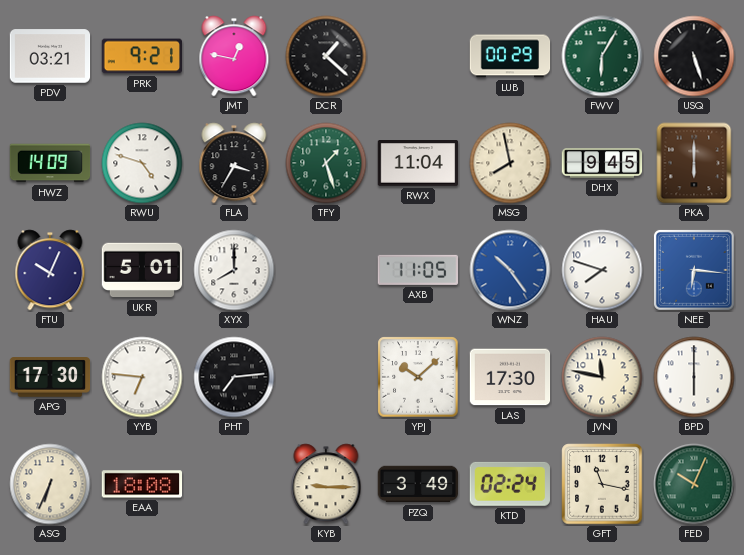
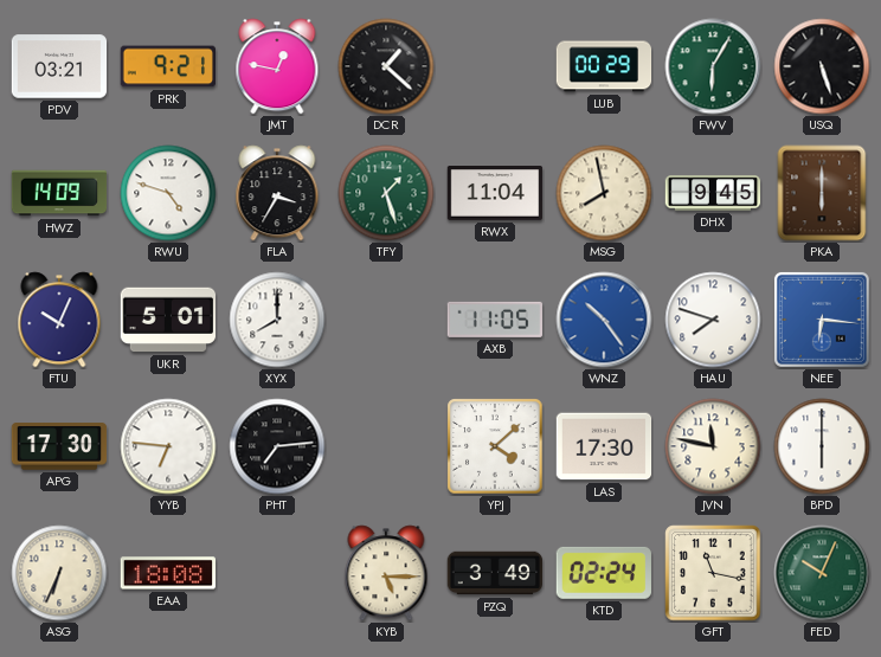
YPJ: 10:08 -> 4:08
KYB: 9:15 -> 5:15
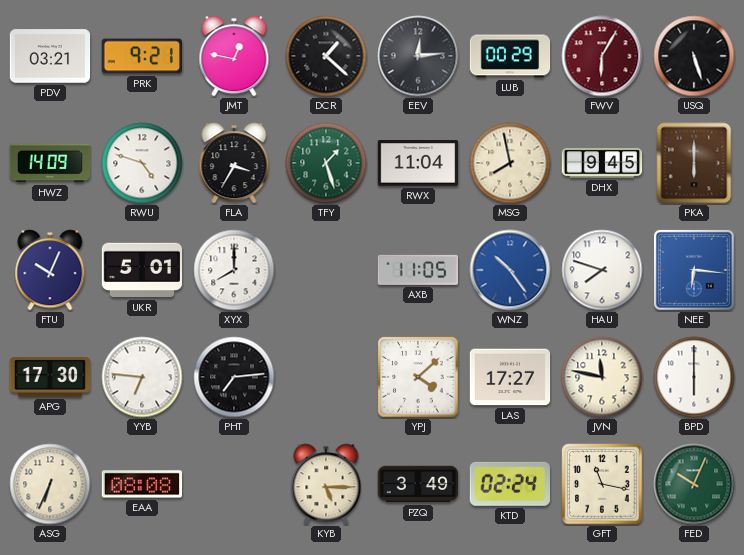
EEV: none -> 12:14
FWV dial: green -> burgundy
LAS: 17:30 -> 17:27
EAA: 18:08 -> 08:08
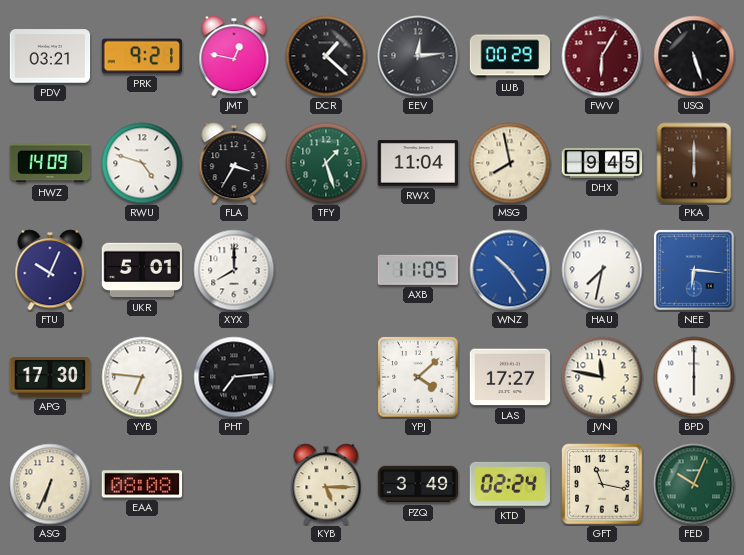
HAU: 7:48 -> 7:32
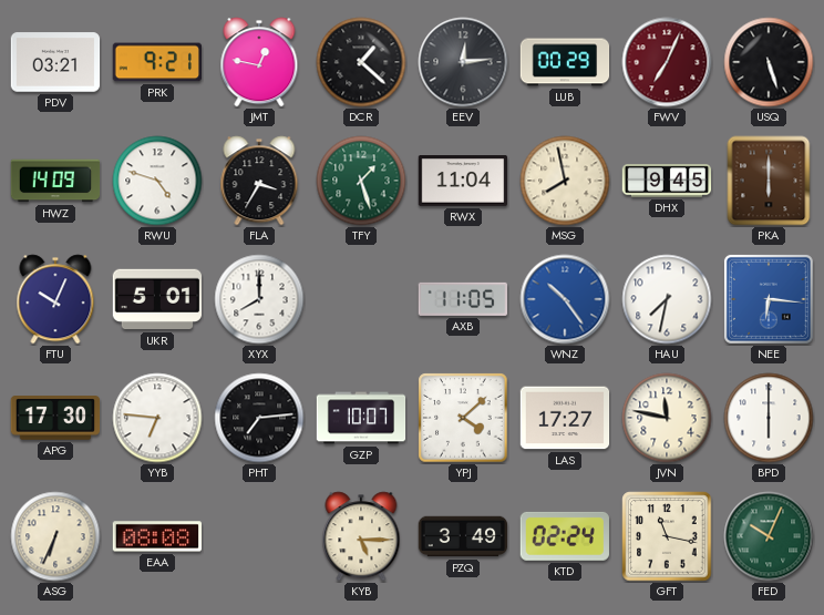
FWV: 6:05 -> 7:04
GZP: none -> 10:07
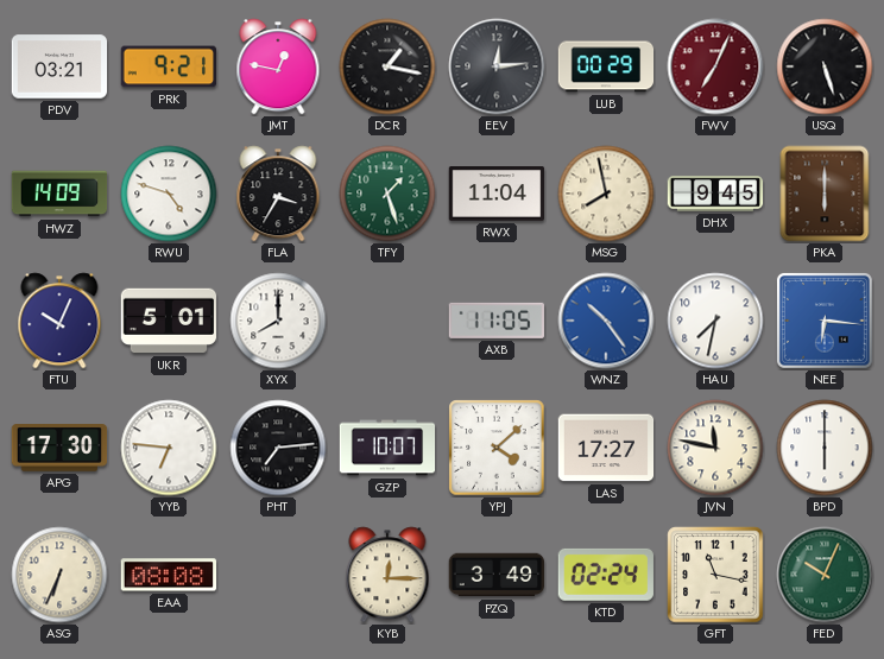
DCR: 1:22 -> 1:17
KYB: 5:15 -> 12:15
